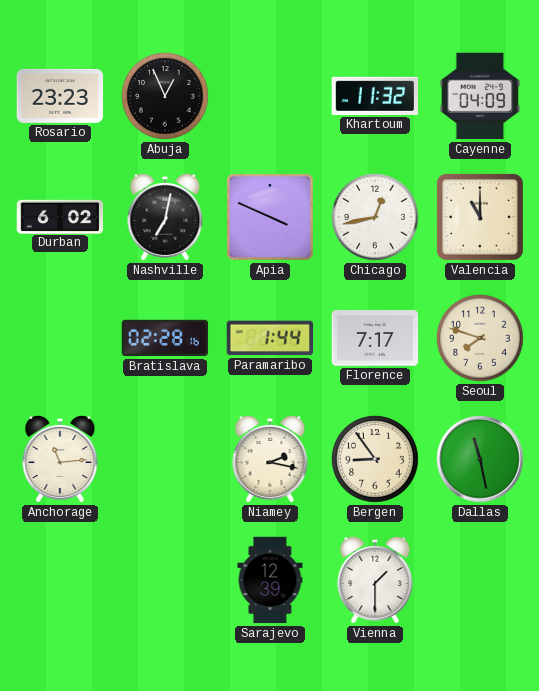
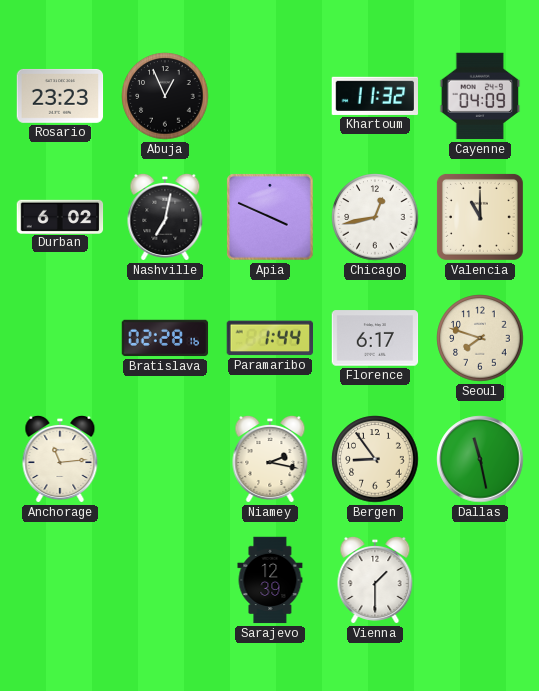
Florence: 7:17 -> 6:17
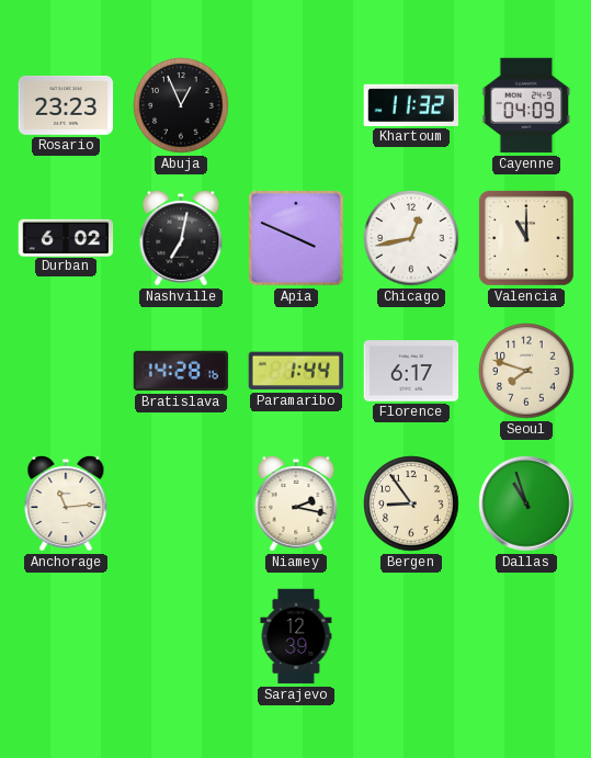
Bratislava: 02:28 -> 14:28
Dallas: 11:28 -> 10:57
Vienna: 1:30 -> none
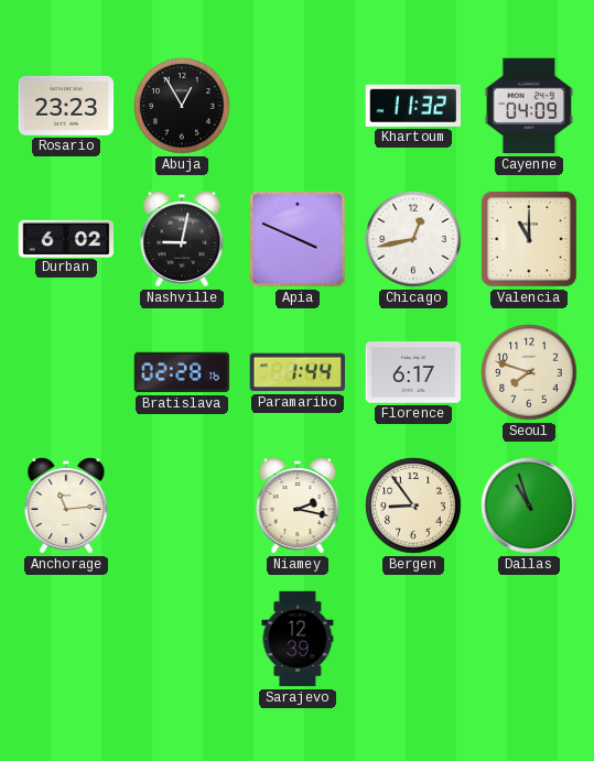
Abuja: 12:56 -> 12:55
Nashville: 7:02 -> 9:02
Bratislava: 14:28 -> 02:28
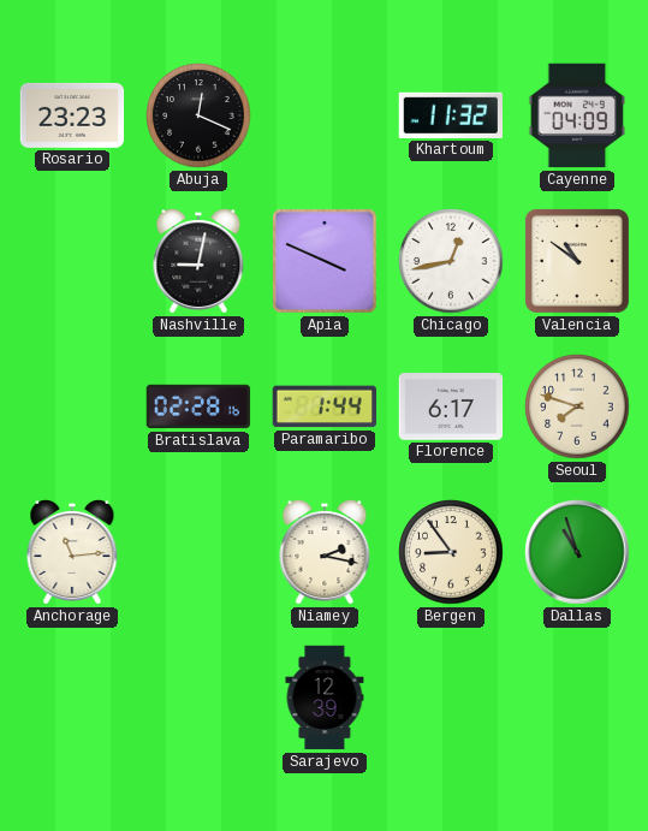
Abuja: 12:55 -> 12:19
Durban: 6:02 -> none
Valencia: 11:00 -> 10:51
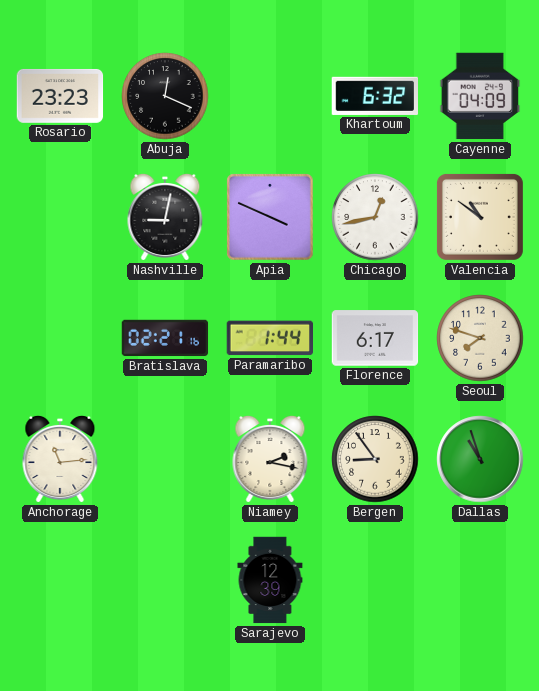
Khartoum: 11:32 -> 6:32
Bratislava: 02:28 -> 02:21
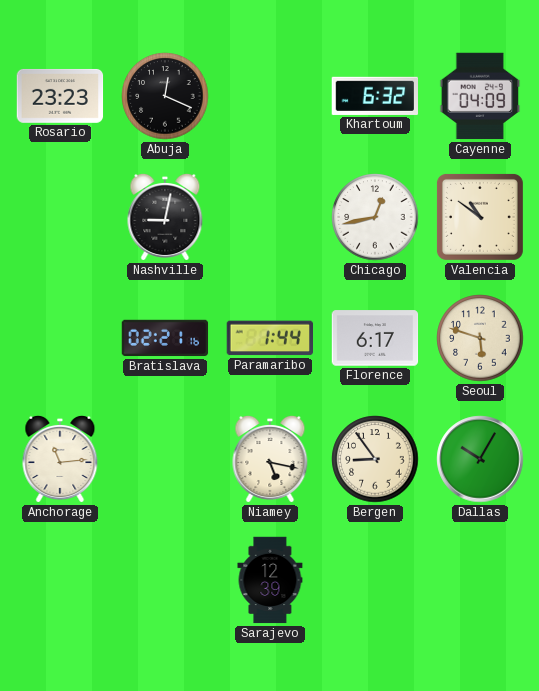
Apia: 3:49 -> none
Seoul: 7:48 -> 5:48
Niamey: 2:17 -> 5:17
Dallas: 10:57 -> 10:05
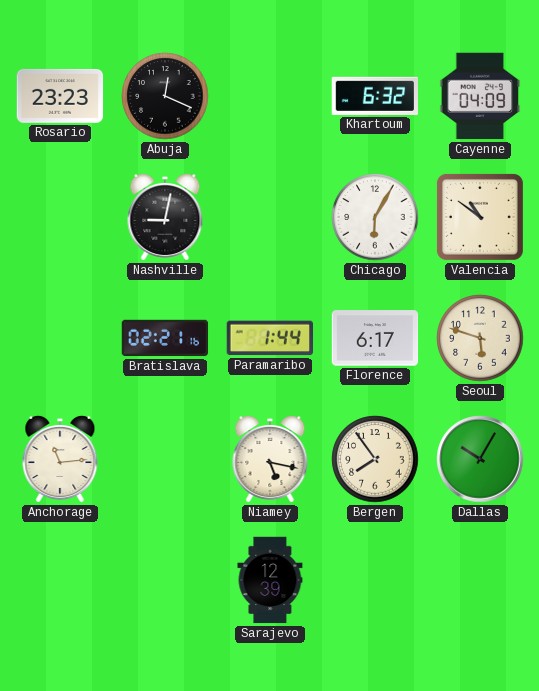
Chicago: 12:43 -> 6:05
Bergen: 8:54 -> 7:54
